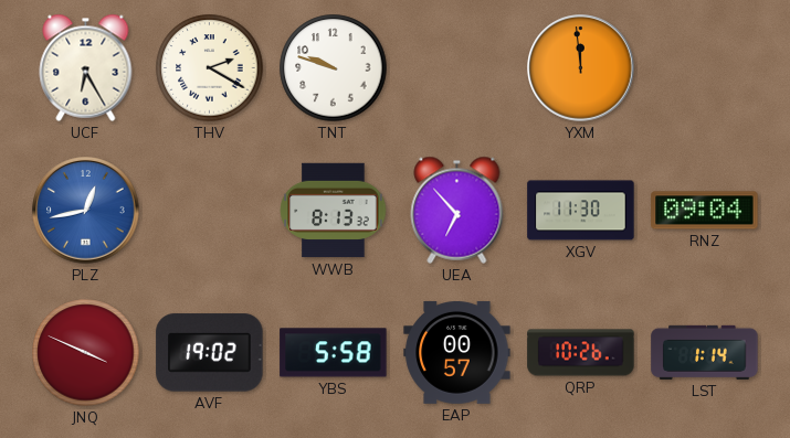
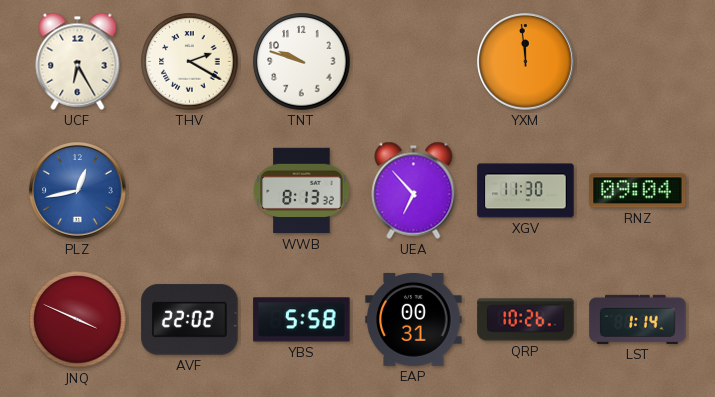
AVF: 19:02 -> 22:02
EAP: 00:57 -> 00:31
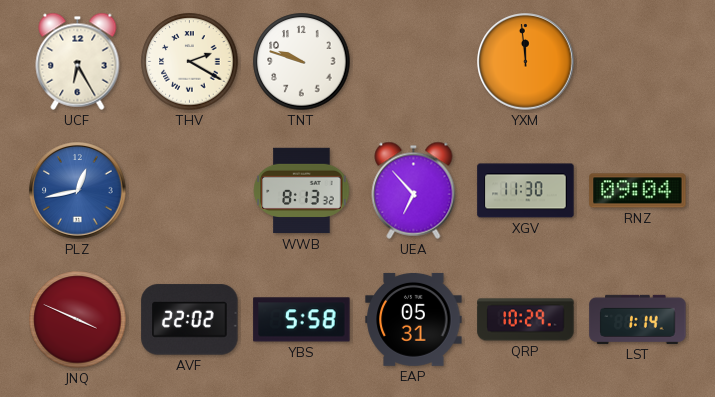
EAP: 00:31 -> 05:31
QRP: 10:26 -> 10:29
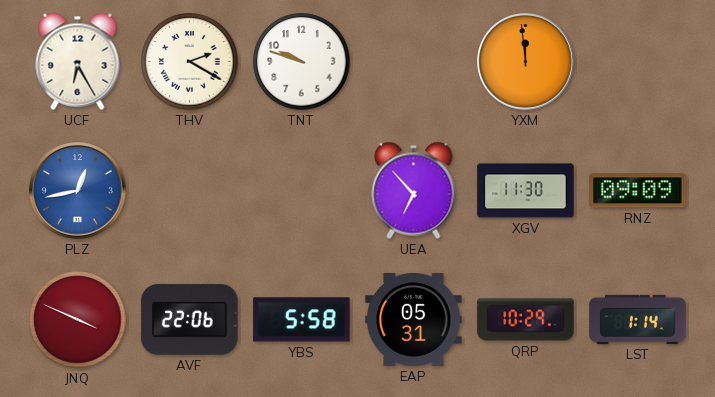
WWB: 8:13 -> none
RNZ: 09:04 -> 09:09
AVF: 22:02 -> 22:06
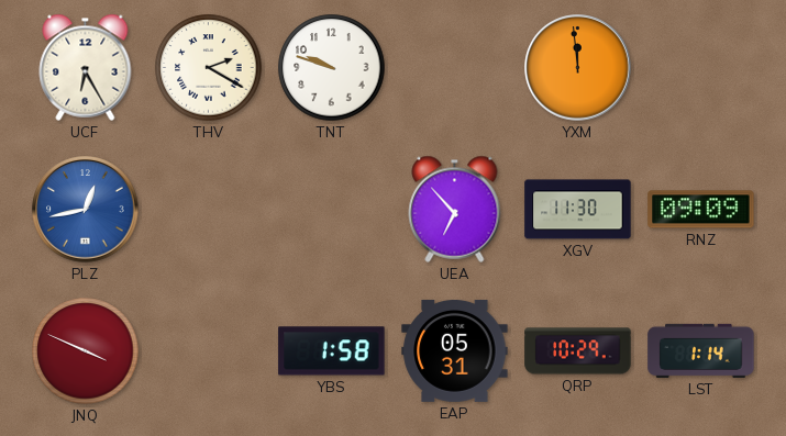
AVF: 22:06 -> none
YBS: 5:58 -> 1:58
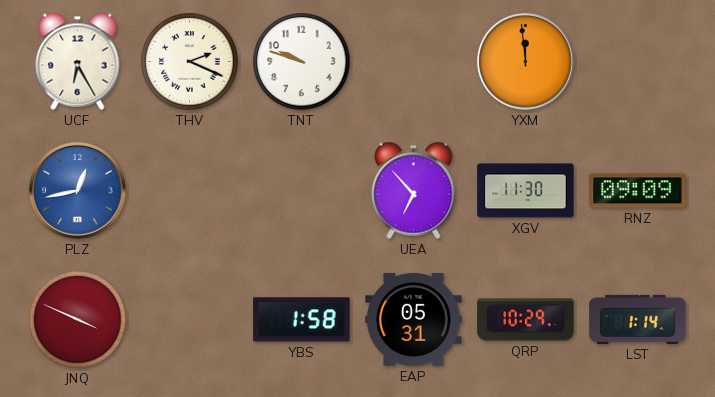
THV: 2:20 -> 2:19
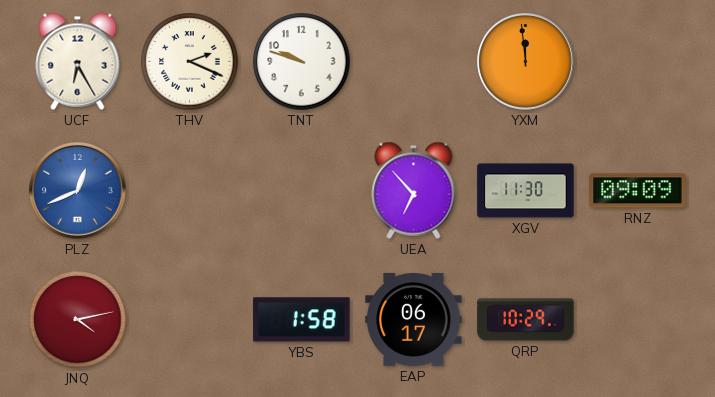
PLZ: 12:43 -> 12:41
JNQ: 3:49 -> 4:13
EAP: 05:31 -> 06:17
LST: 1:14 -> none
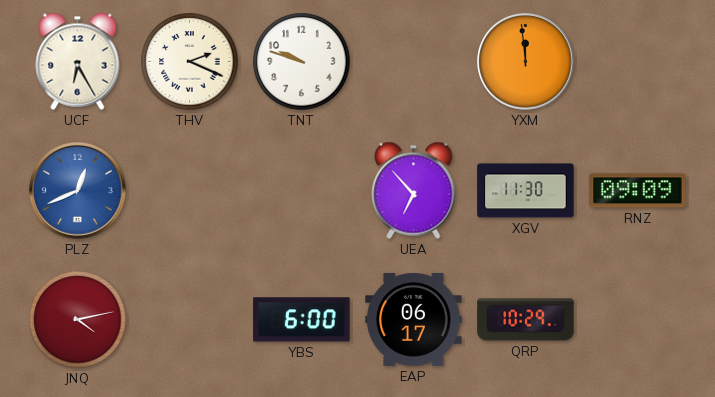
YBS: 1:58 -> 6:00
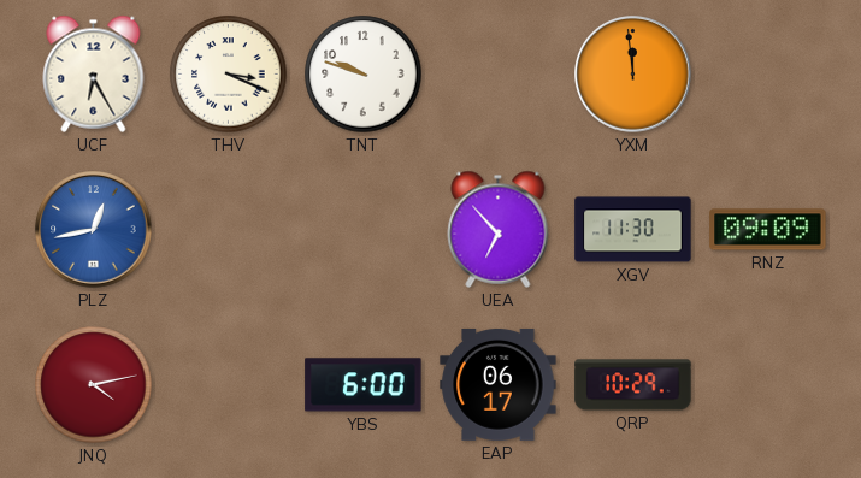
THV: 2:19 -> 3:19
PLZ: 12:41 -> 12:43
